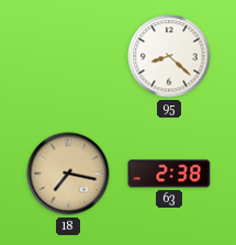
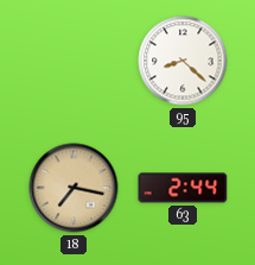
63: 2:38 -> 2:44
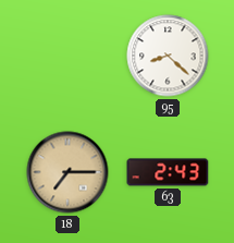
18: 7:17 -> 7:15
63: 2:44 -> 2:43
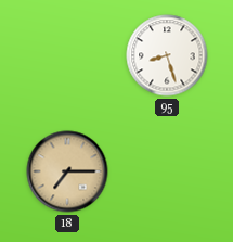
95: 8:22 -> 8:27
63: 2:43 -> none
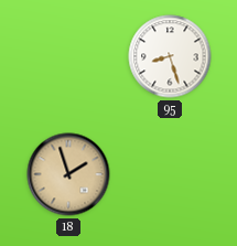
18: 7:15 -> 1:57
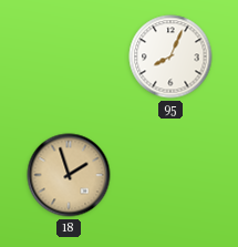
95: 8:27 -> 8:04
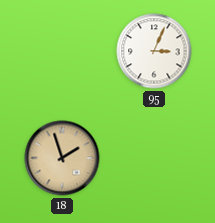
95: 8:04 -> 3:04
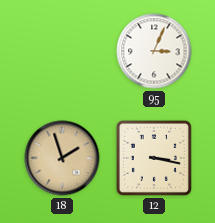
12: none -> 3:17
